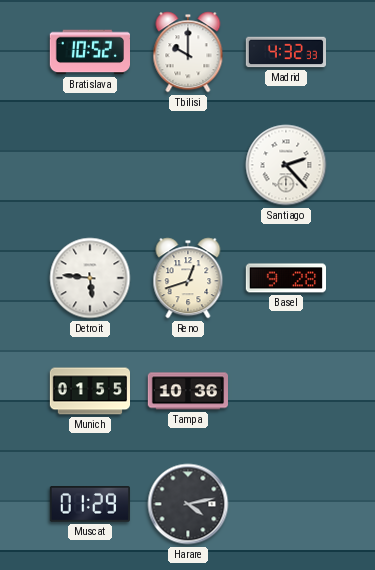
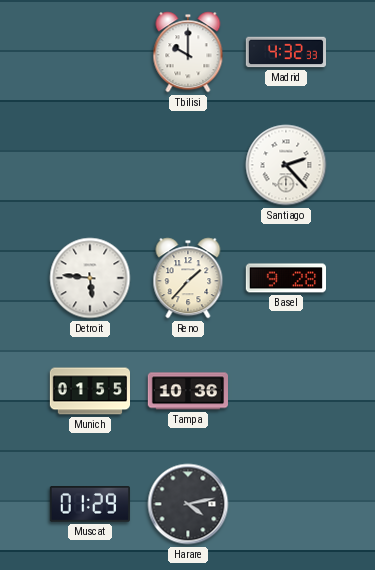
Bratislava: 10:52 -> none
Reno: 12:42 -> 1:37
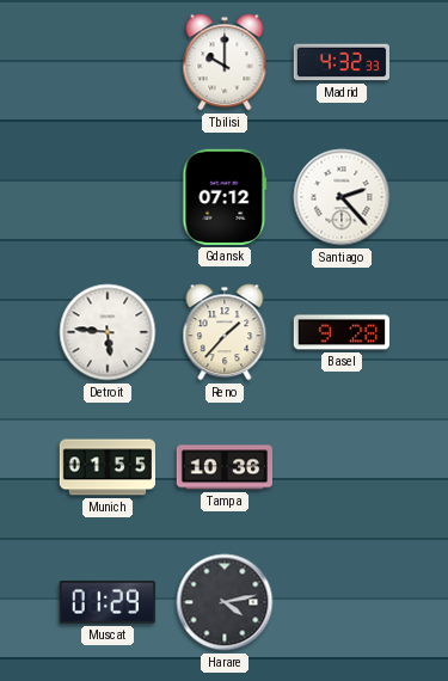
Gdansk: none -> 07:12
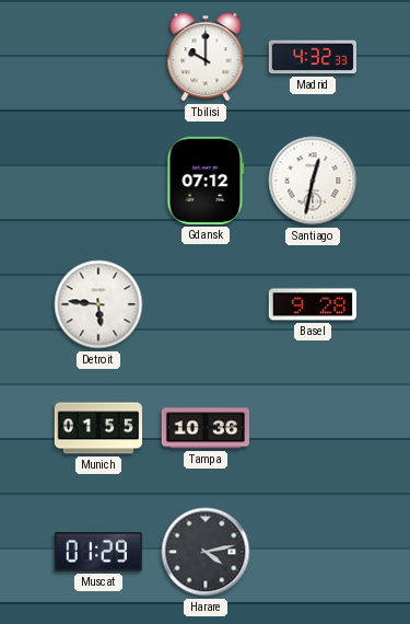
Santiago: 2:23 -> 12:32
Reno: 1:37 -> none
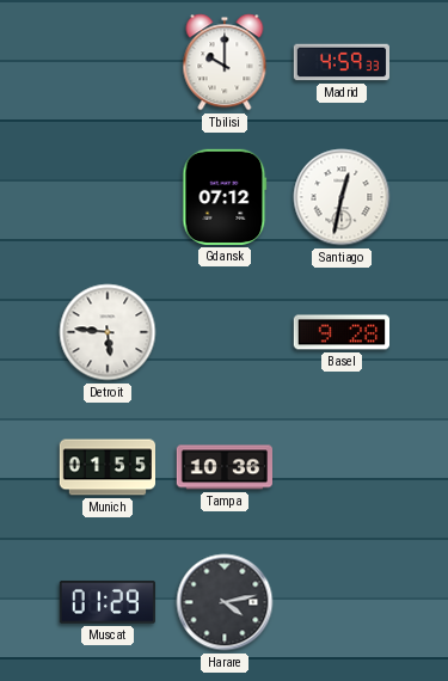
Madrid: 4:32 -> 4:59
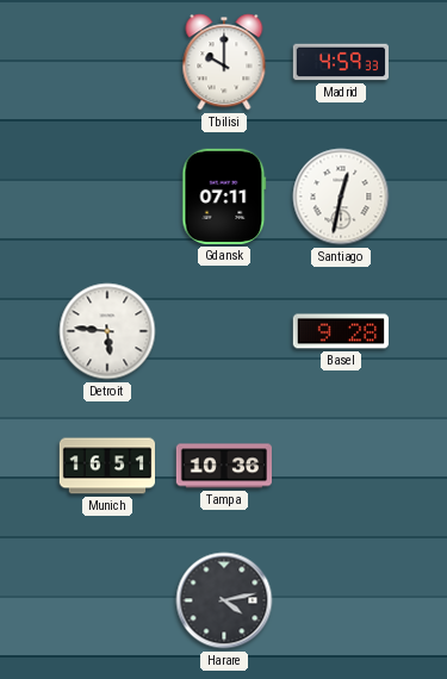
Gdansk: 07:12 -> 07:11
Munich: 01:55 -> 16:51
Muscat: 01:29 -> none
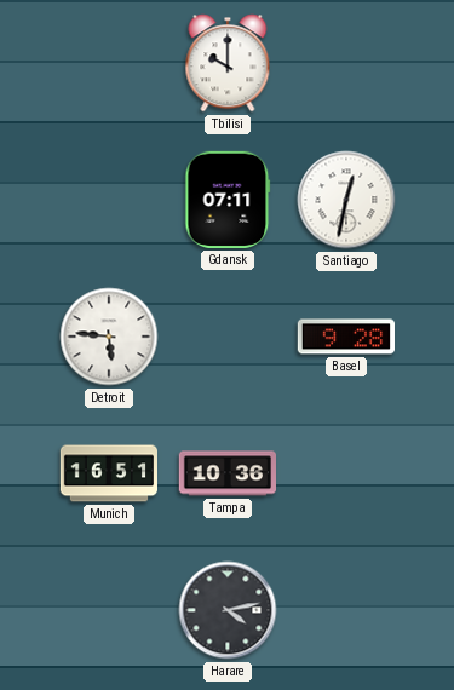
Madrid: 4:59 -> none
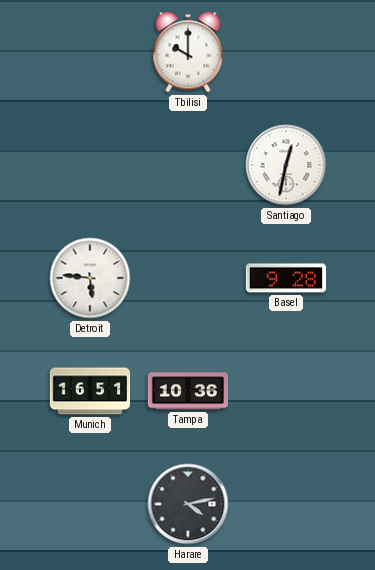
Gdansk: 07:11 -> none
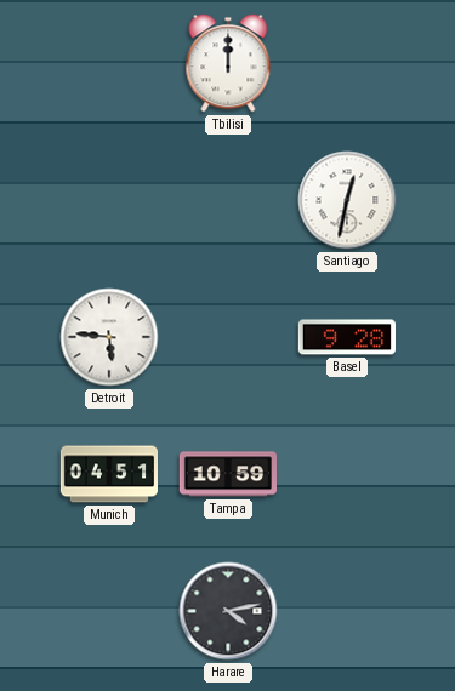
Tbilisi: 10:00 -> 12:00
Munich: 16:51 -> 04:51
Tampa: 10:36 -> 10:59
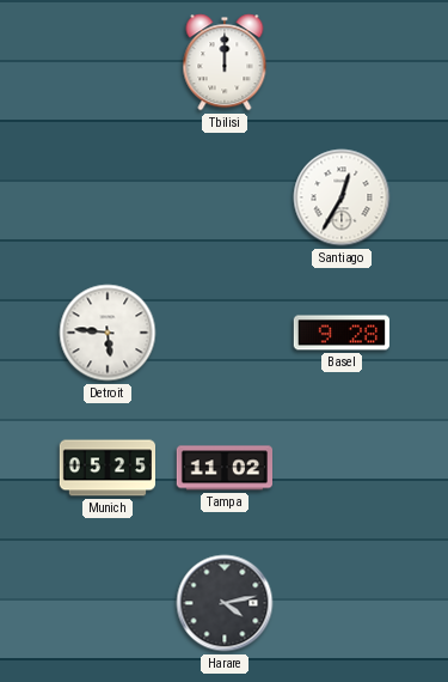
Santiago: 12:32 -> 12:35
Munich: 04:51 -> 05:25
Tampa: 10:59 -> 11:02
